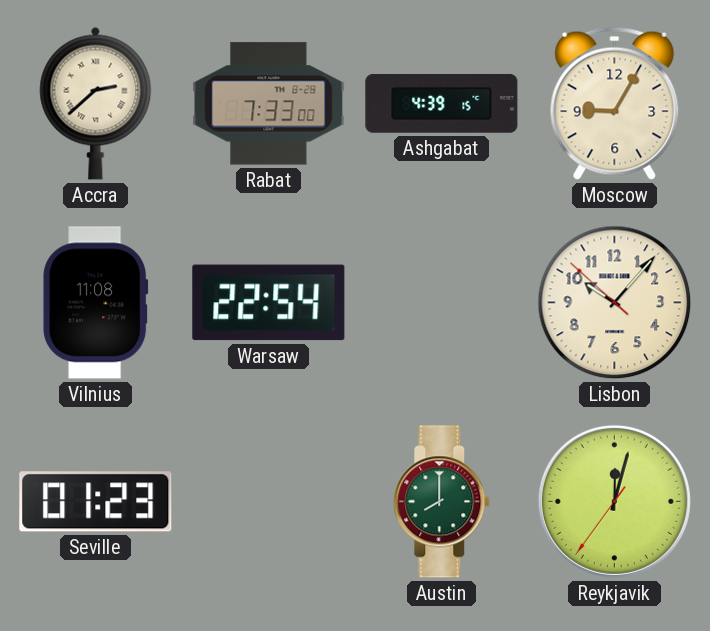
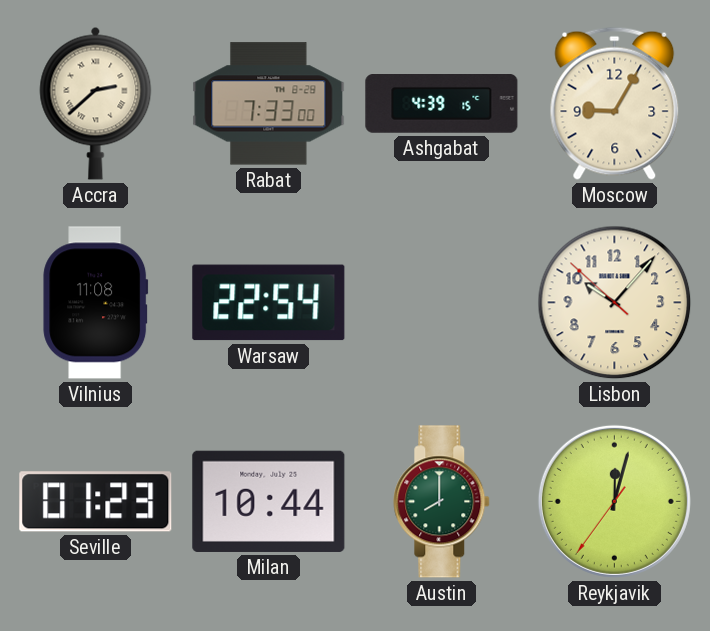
Milan: none -> 10:44
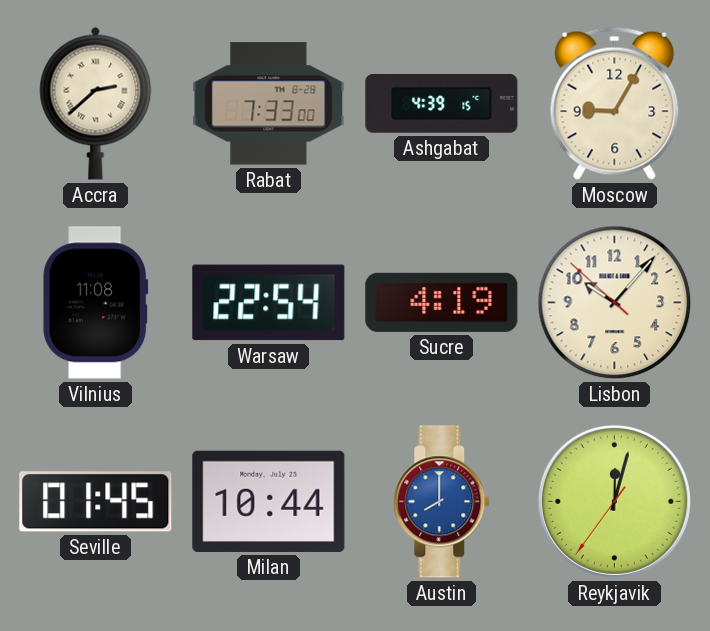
Sucre: none -> 4:19
Seville: 01:23 -> 01:45
Austin dial: green -> blue
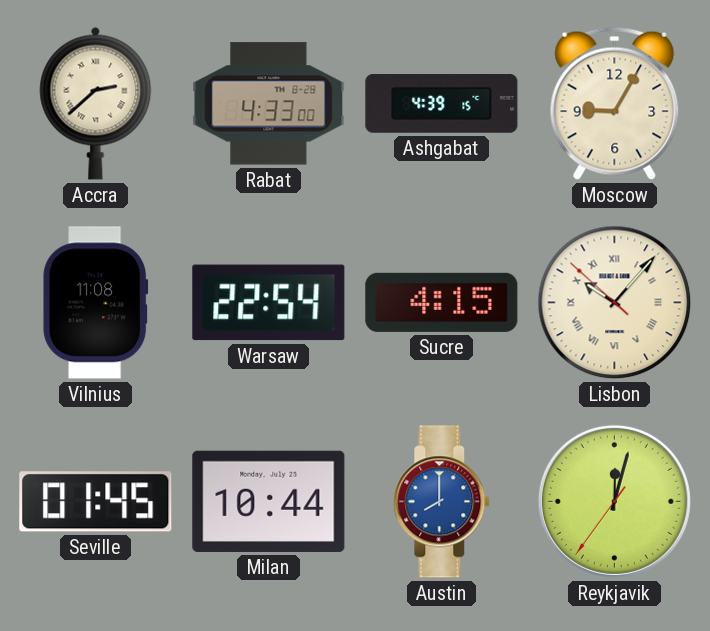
Rabat: 7:33 -> 4:33
Sucre: 4:19 -> 4:15
Lisbon numerals: Arabic -> Roman
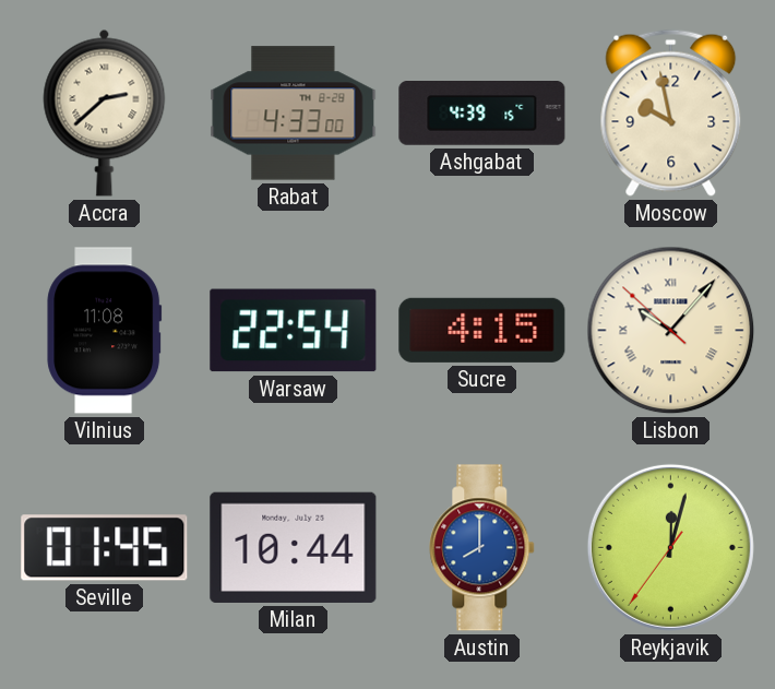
Moscow: 9:05 -> 9:58
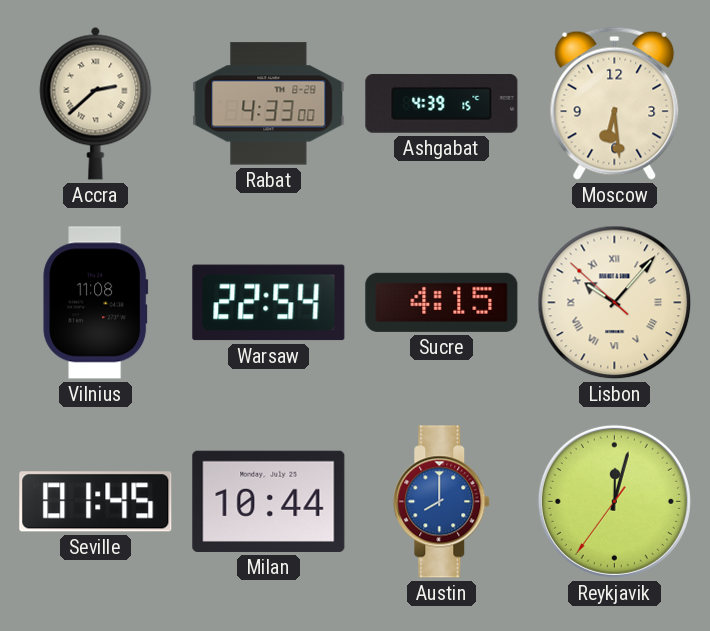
Moscow: 9:58 -> 6:29
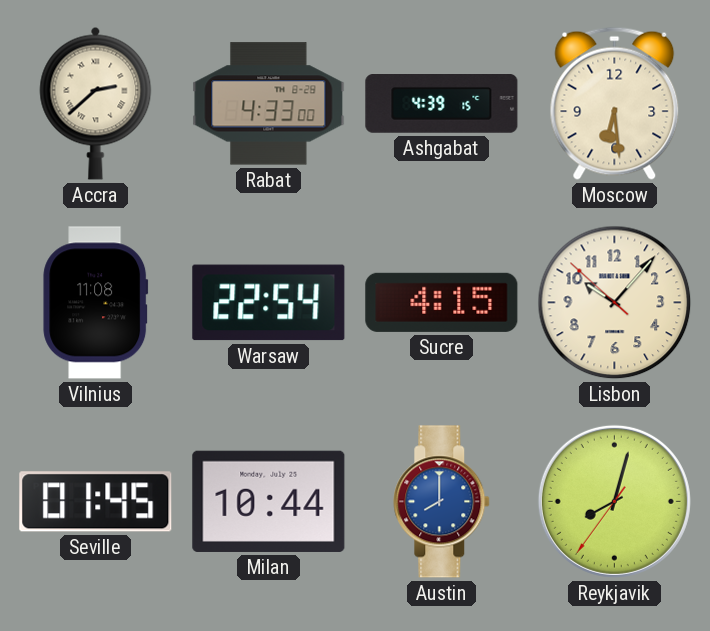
Lisbon numerals: Roman -> Arabic
Reykjavik: 12:02 -> 8:02
